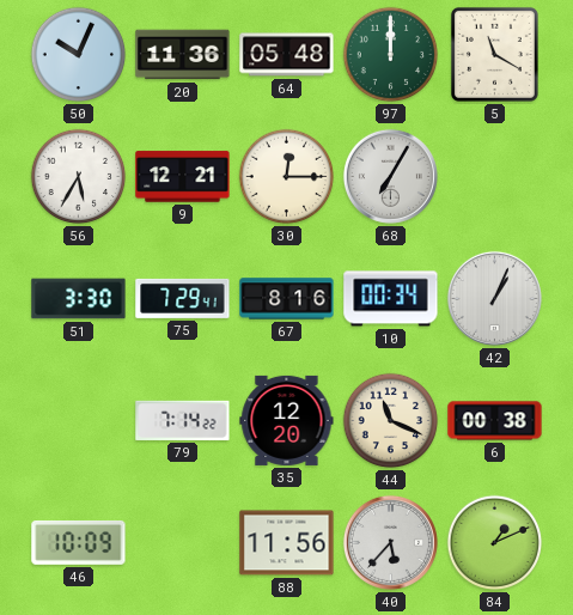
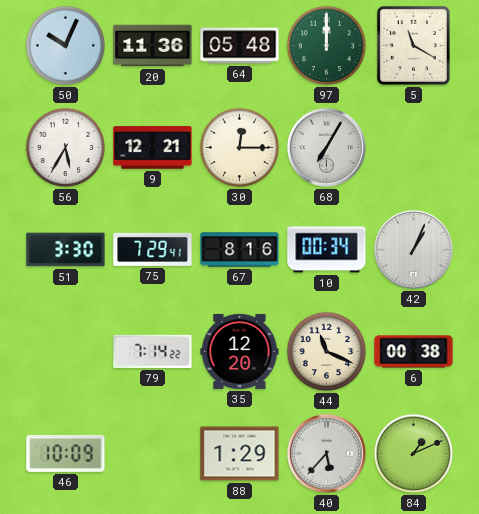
88: 11:56 -> 1:29
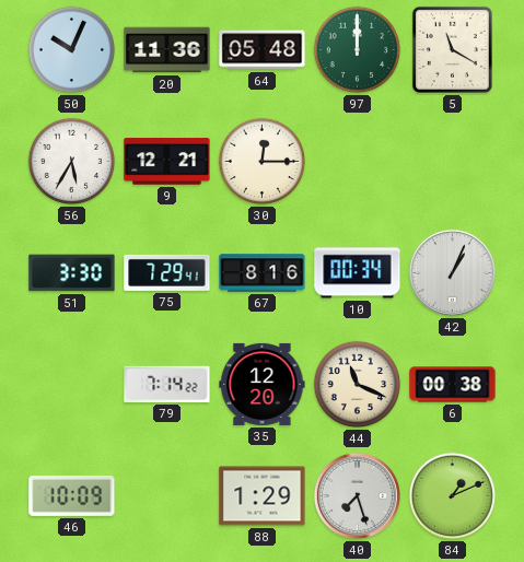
68: 7:05 -> none
40: 5:37 -> 7:27
